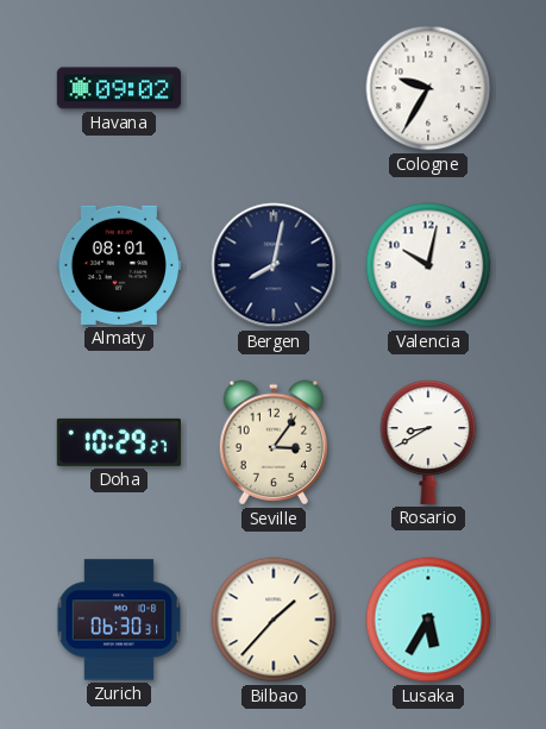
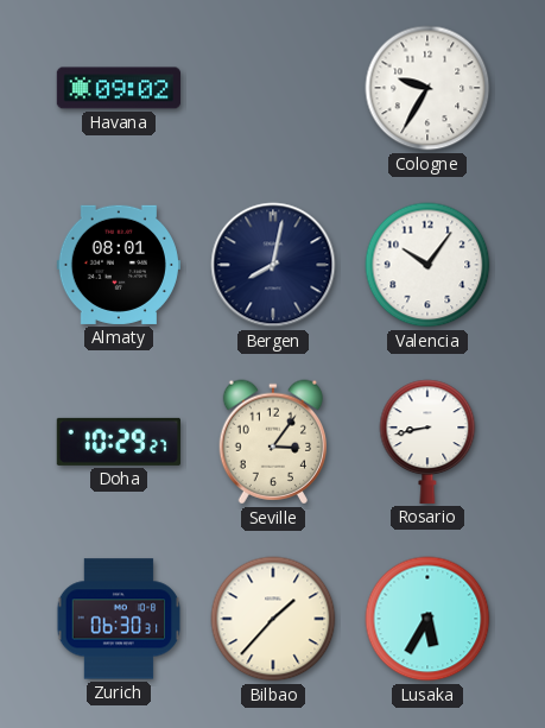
Valencia: 10:02 -> 10:06
Rosario: 8:40 -> 8:43
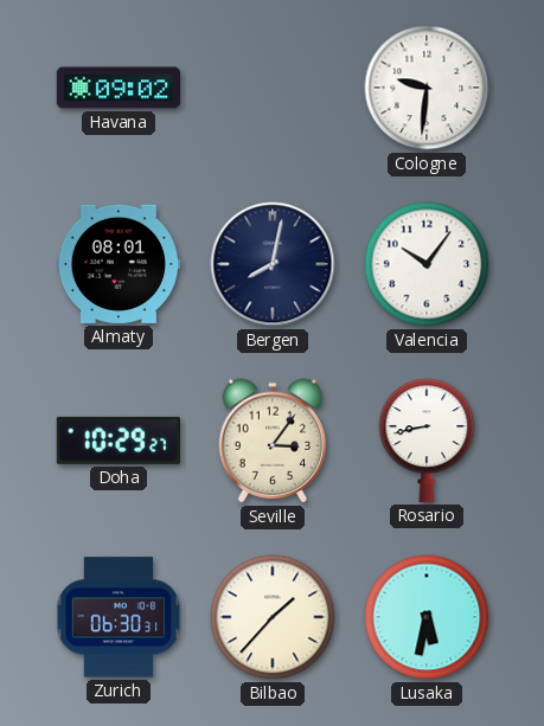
Cologne: 9:35 -> 9:31
Lusaka: 5:35 -> 5:32
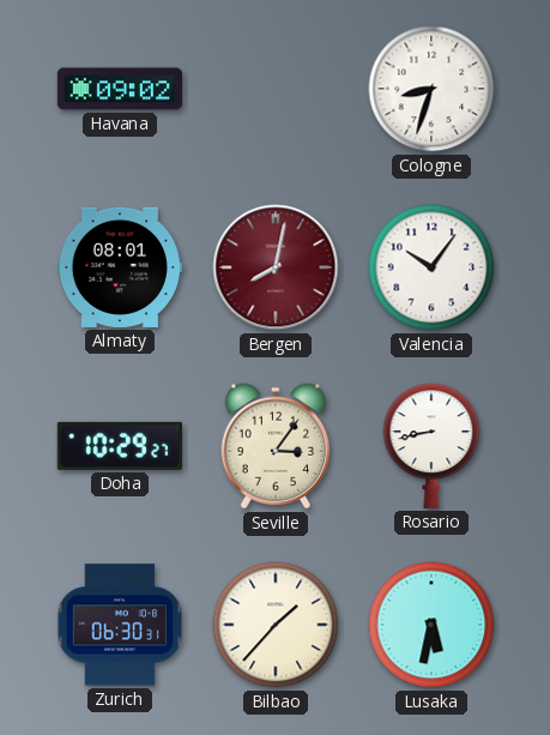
Cologne: 9:31 -> 8:33
Bergen dial: navy -> burgundy
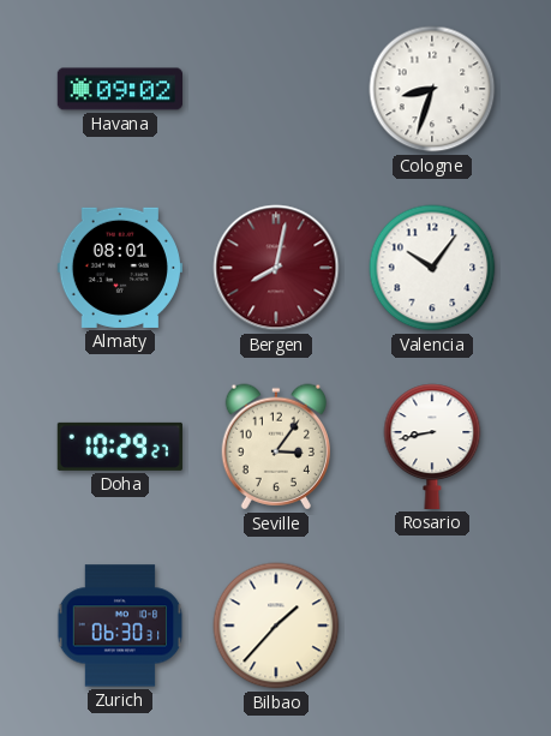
Lusaka: 5:32 -> none
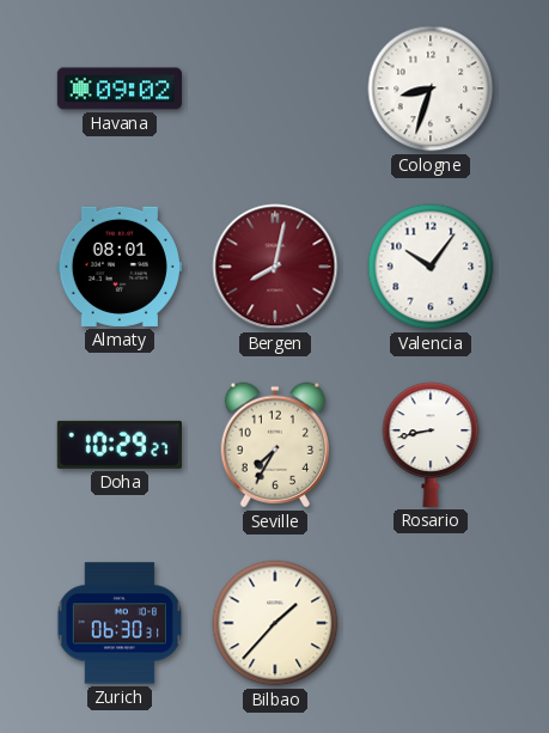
Seville: 3:06 -> 7:35
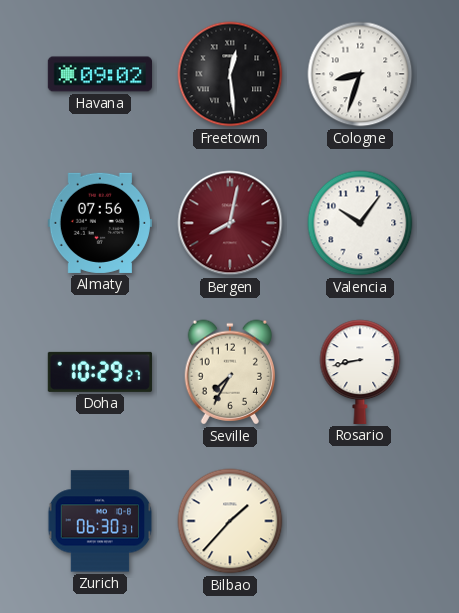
Freetown: none -> 12:29
Almaty: 08:01 -> 07:56
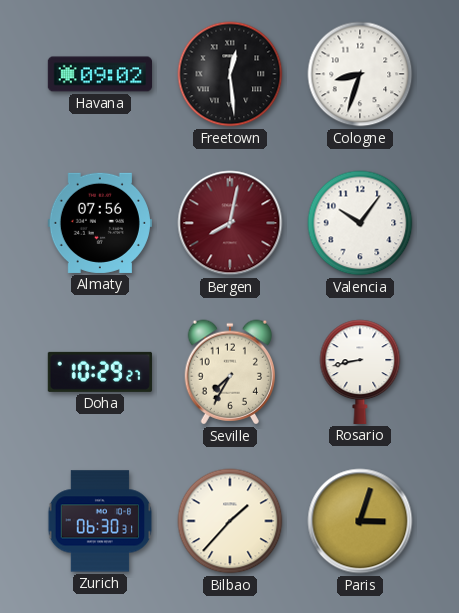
Paris: none -> 3:03
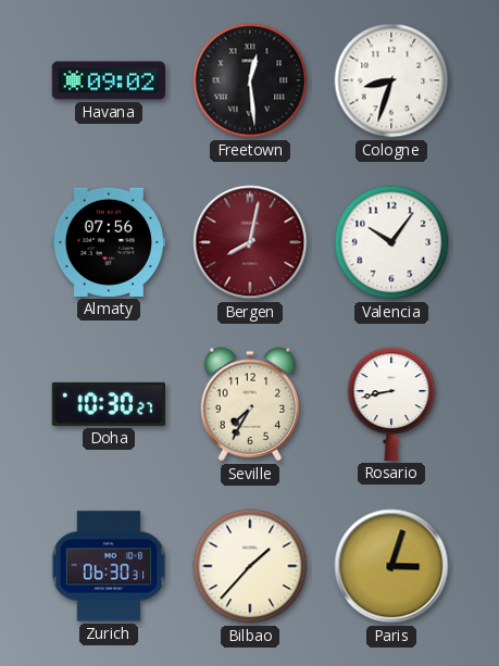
Doha: 10:29 -> 10:30
